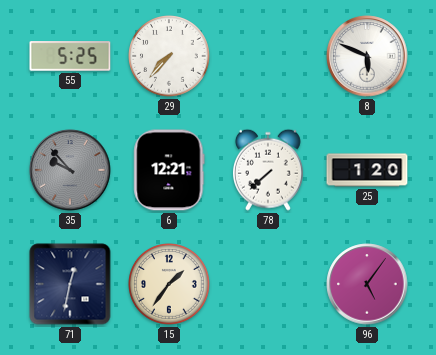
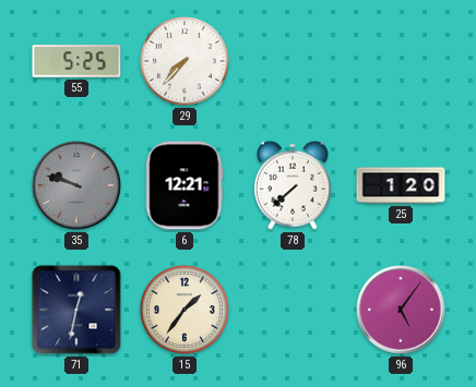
8: 5:49 -> none
35: 9:53 -> 9:48
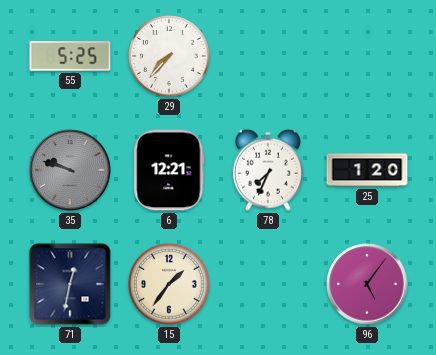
78: 7:38 -> 7:34
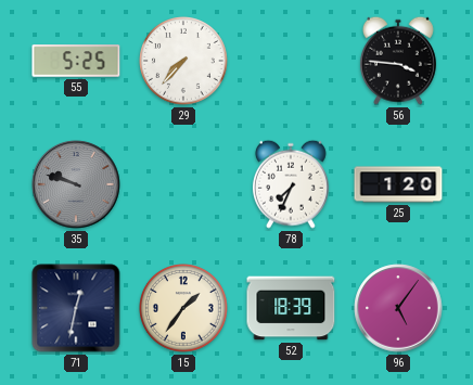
56: none -> 3:46
6: 12:21 -> none
52: none -> 18:39
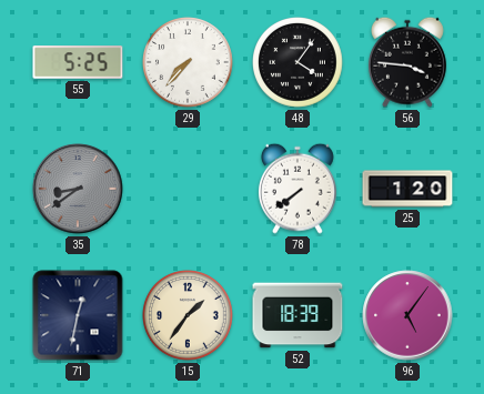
48: none -> 4:06
35: 9:48 -> 8:39
78: 7:34 -> 7:39
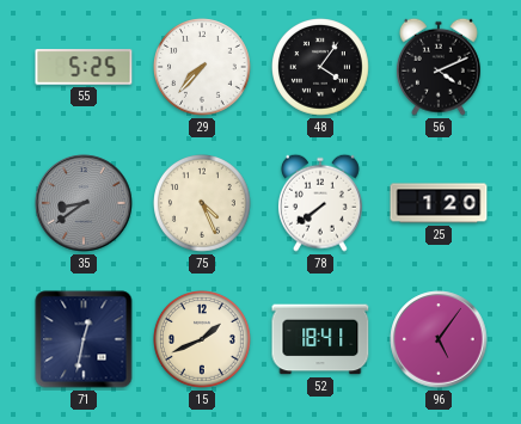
56: 3:46 -> 4:11
75: none -> 4:26
15: 1:36 -> 1:41
52: 18:39 -> 18:41
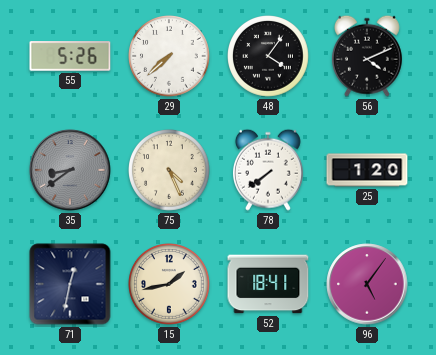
55: 5:25 -> 5:26
29: 7:37 -> 7:38
15: 1:41 -> 1:43
